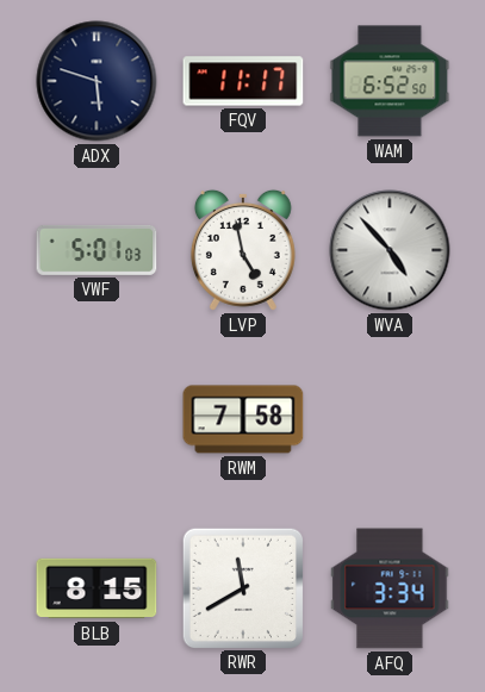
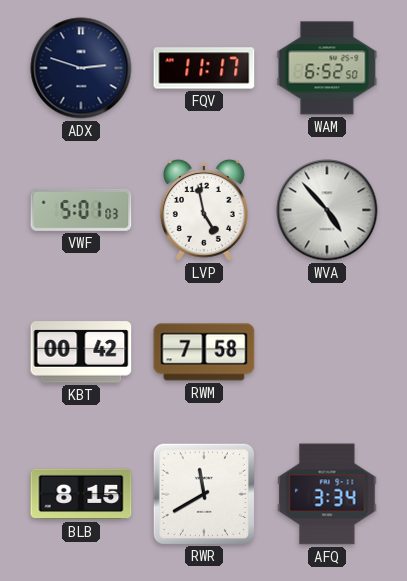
ADX: 5:48 -> 2:48
KBT: none -> 00:42
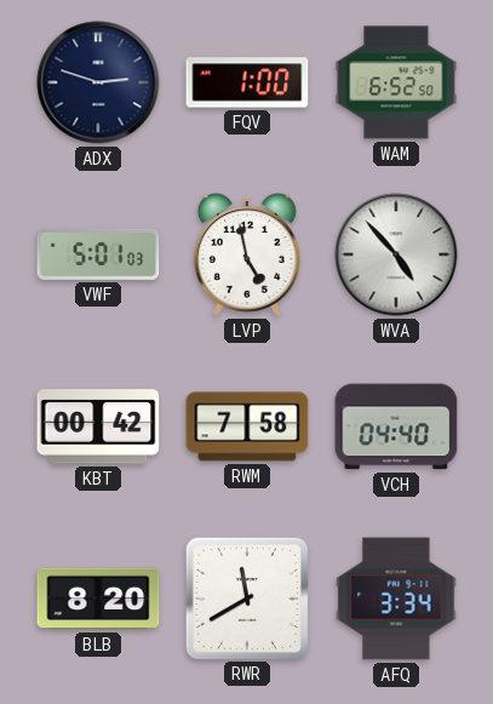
FQV: 11:17 -> 1:00
VCH: none -> 04:40
BLB: 8:15 -> 8:20
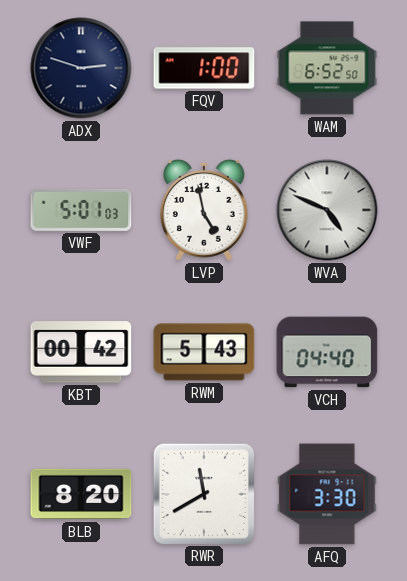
WVA: 4:53 -> 4:49
RWM: 7:58 -> 5:43
AFQ: 3:34 -> 3:30
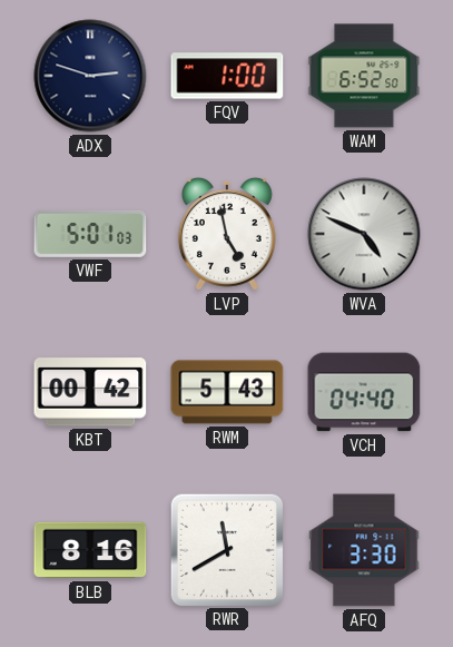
BLB: 8:20 -> 8:16
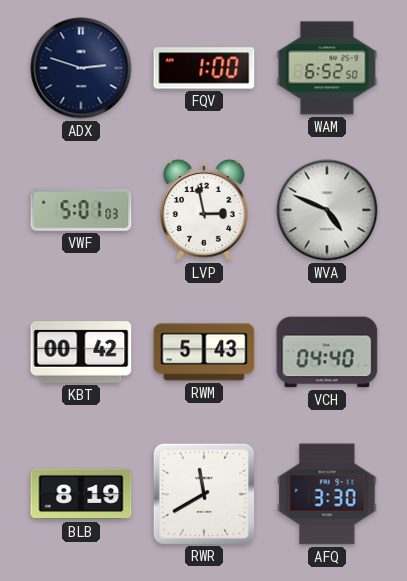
LVP: 4:58 -> 2:58
BLB: 8:16 -> 8:19
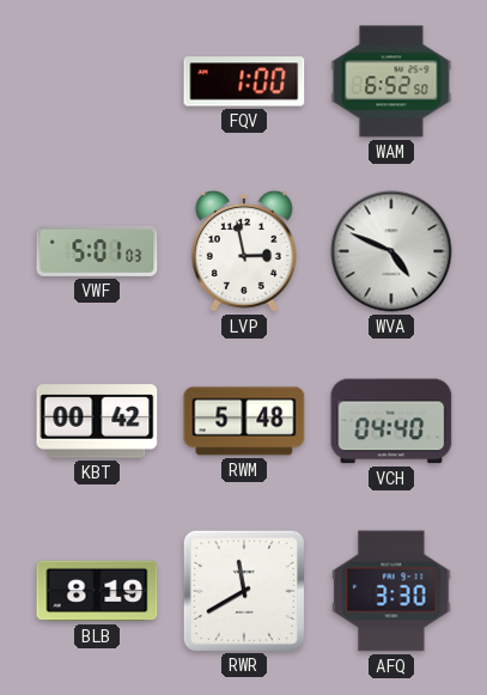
ADX: 2:48 -> none
RWM: 5:43 -> 5:48
